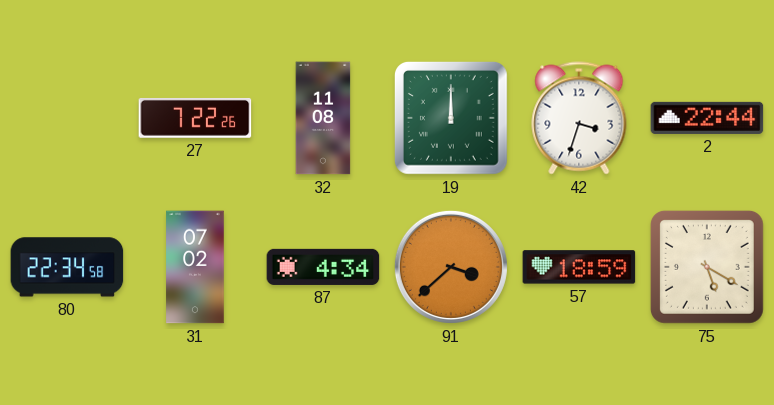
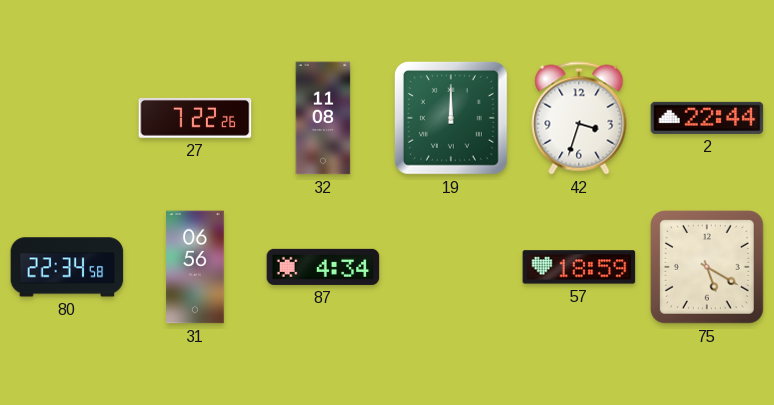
31: 07:02 -> 06:56
91: 3:38 -> none
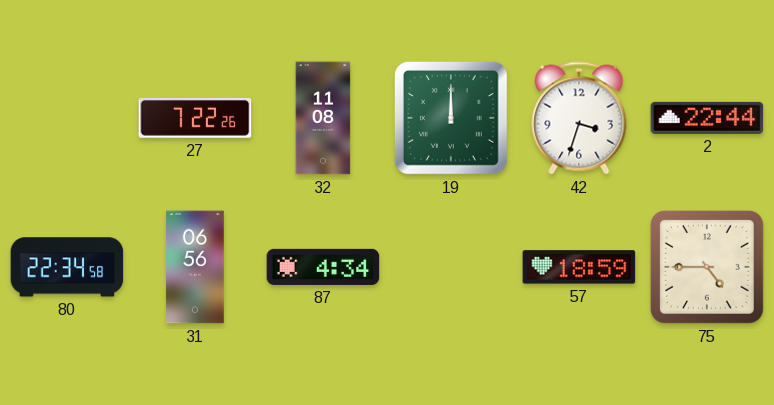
75: 5:20 -> 4:45
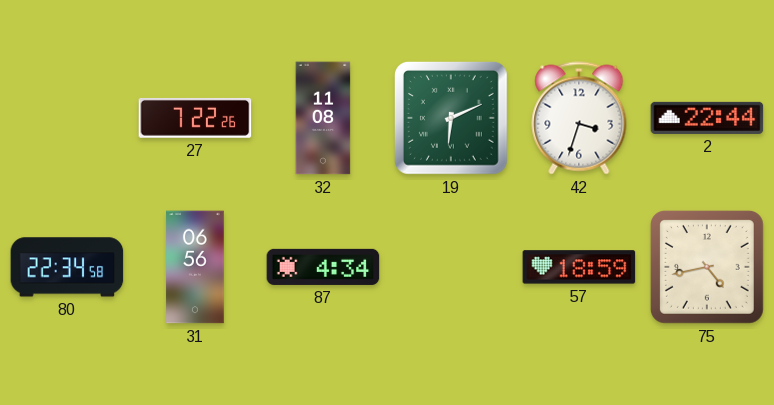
19: 12:00 -> 6:11
75: 4:45 -> 4:43
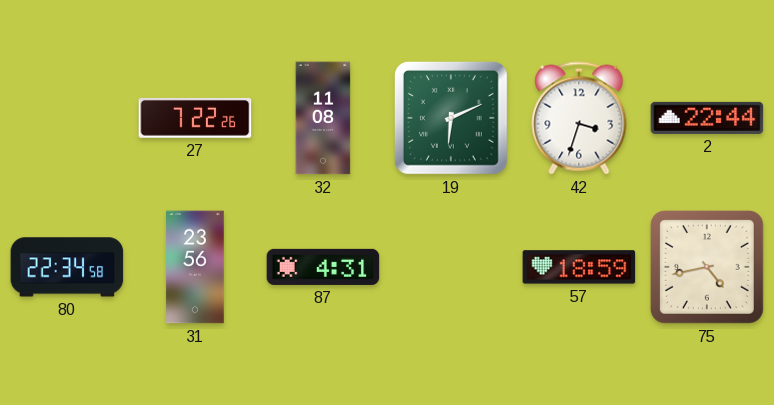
31: 06:56 -> 23:56
87: 4:34 -> 4:31
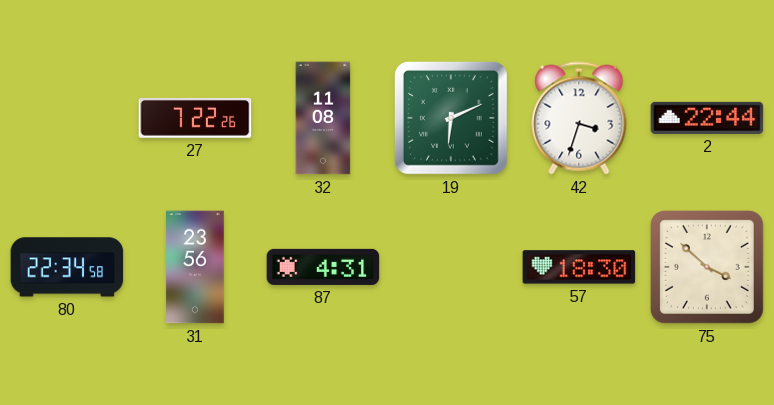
57: 18:59 -> 18:30
75: 4:43 -> 3:52
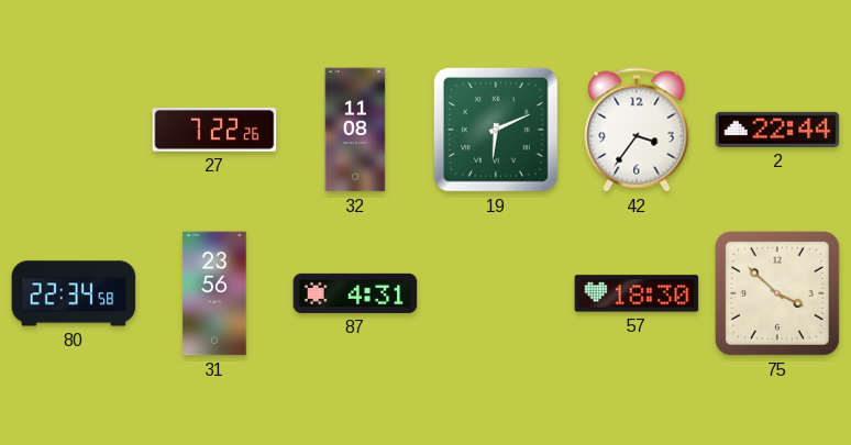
42: 3:33 -> 3:36
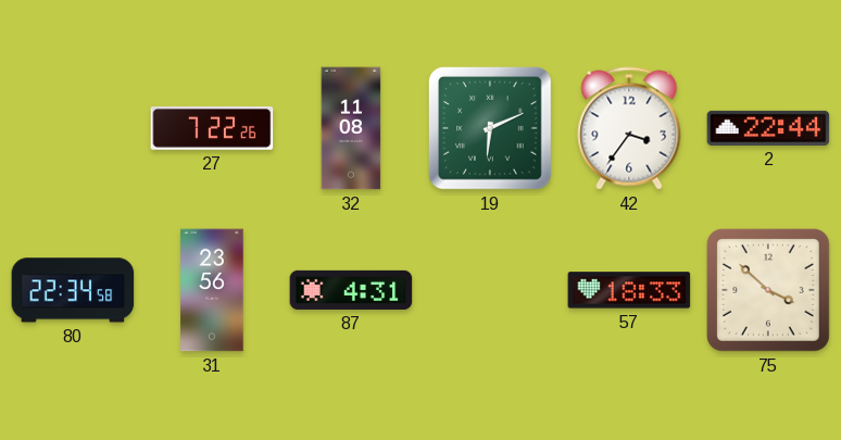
57: 18:30 -> 18:33
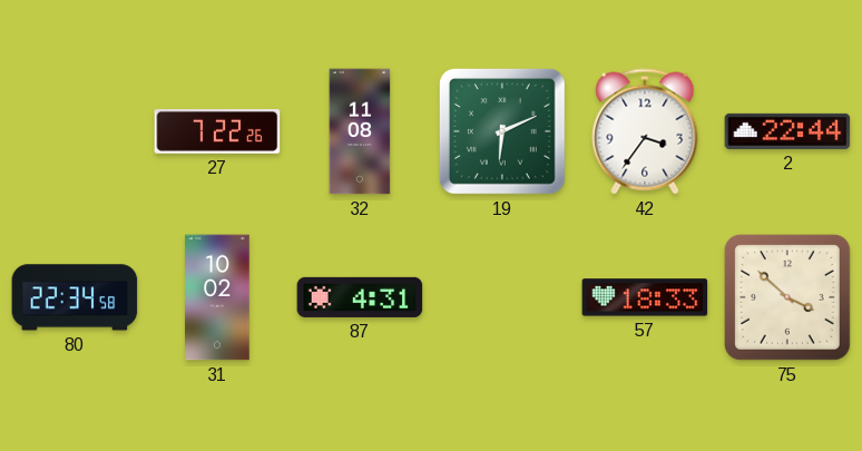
31: 23:56 -> 10:02
